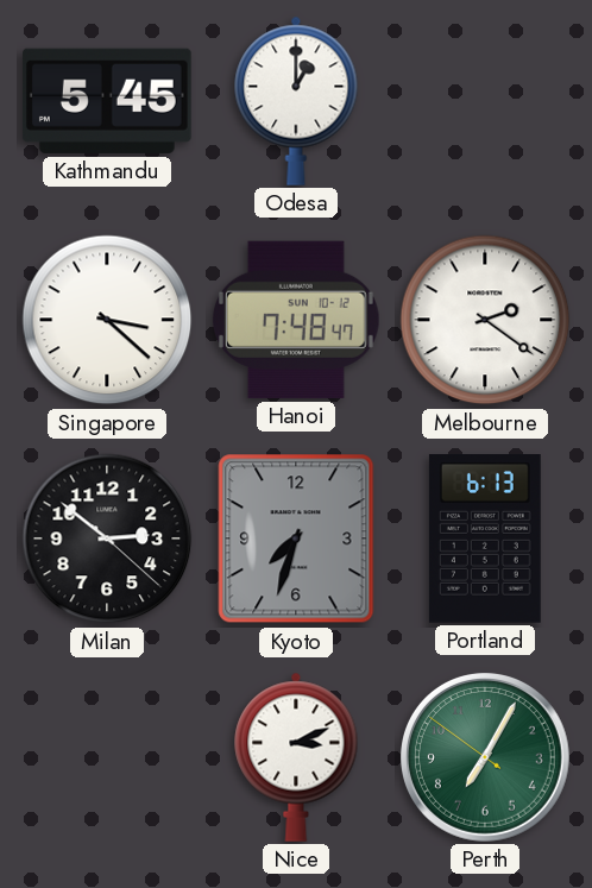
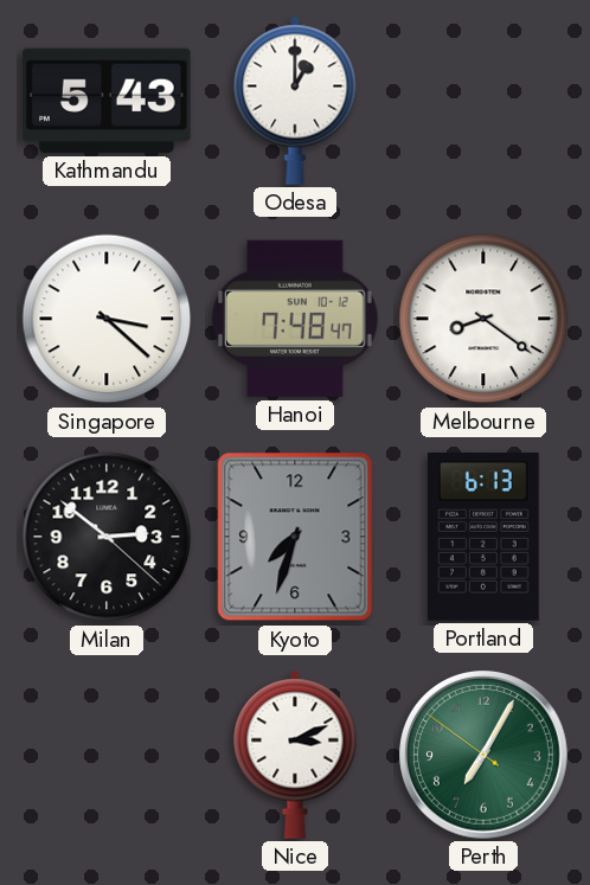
Kathmandu: 5:45 -> 5:43
Melbourne: 2:21 -> 8:21
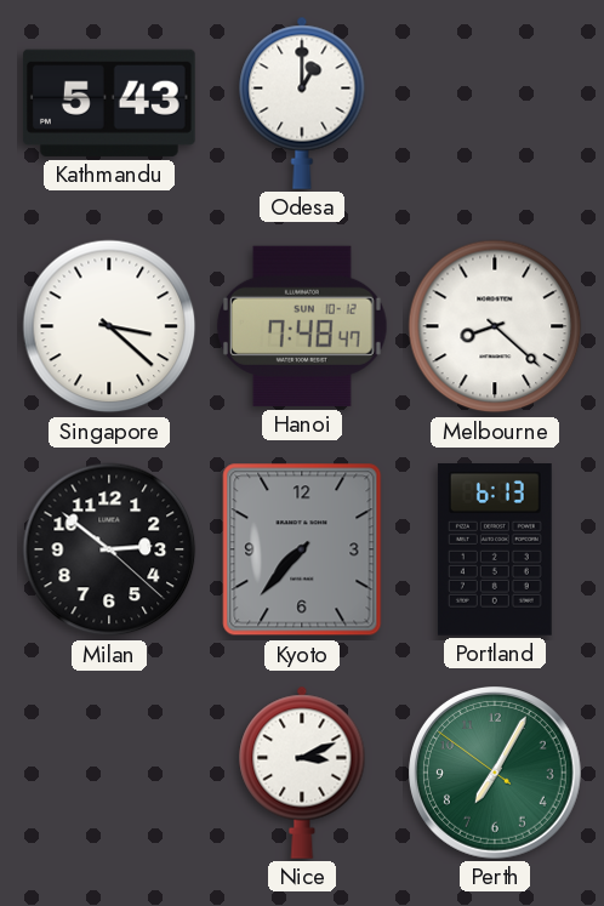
Melbourne: 8:21 -> 8:22
Kyoto: 7:33 -> 7:37
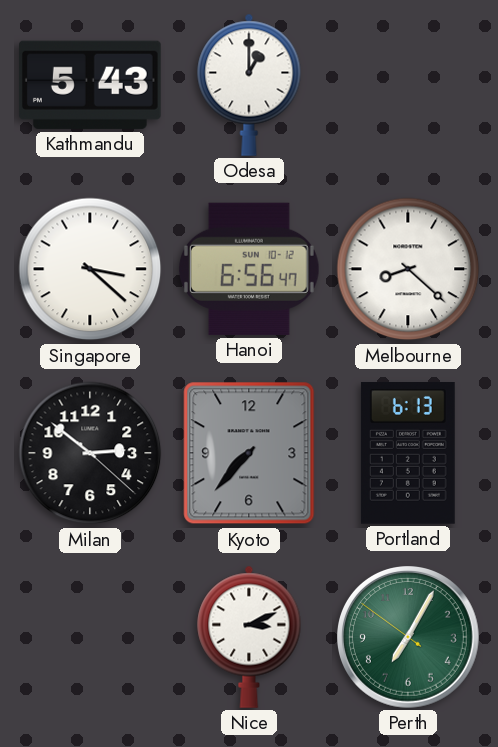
Hanoi: 7:48 -> 6:56
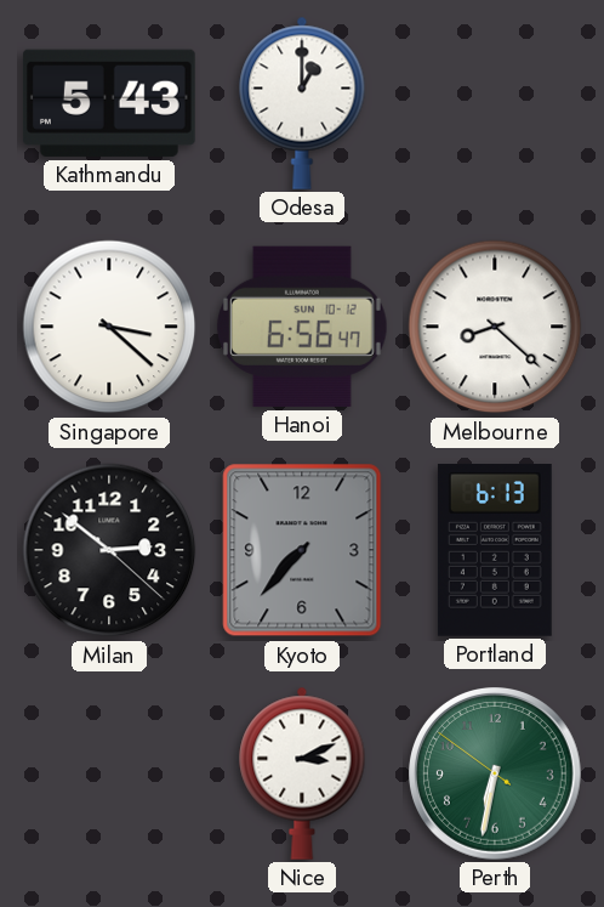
Perth: 7:04 -> 6:31
